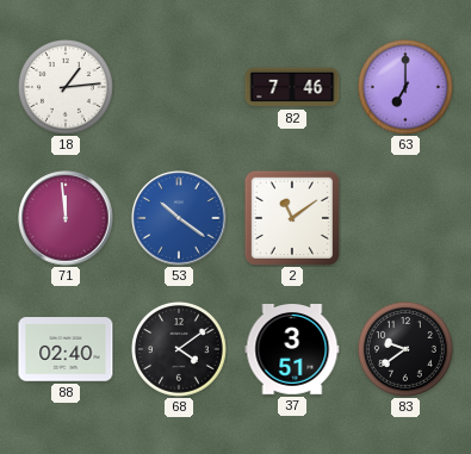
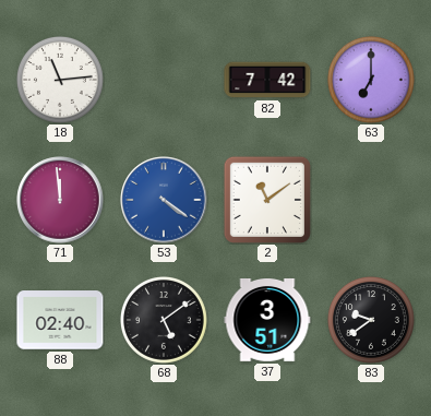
18: 1:14 -> 11:14
82: 7:46 -> 7:42
53: 10:21 -> 4:21
68: 4:09 -> 5:09
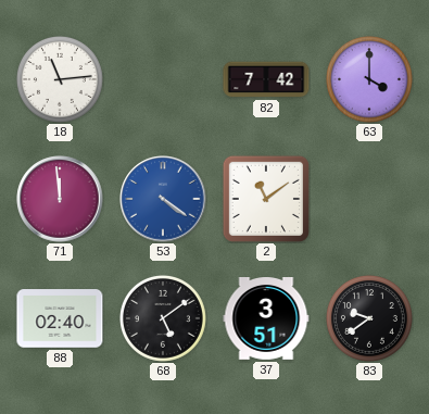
63: 7:00 -> 4:00
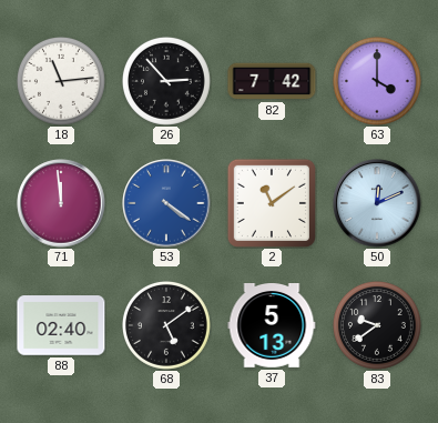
26: none -> 2:53
50: none -> 12:11
37: 3:51 -> 5:13
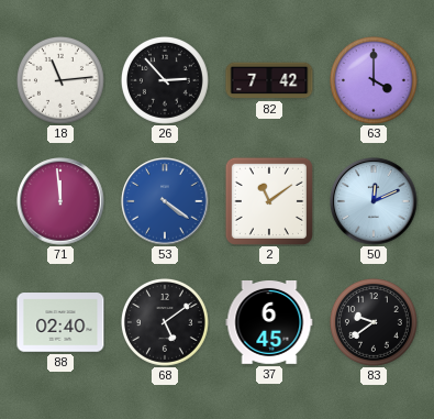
37: 5:13 -> 6:45
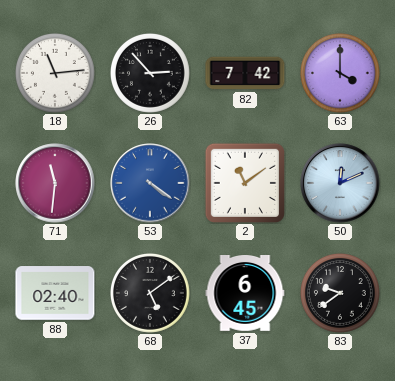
71: 11:59 -> 11:31
